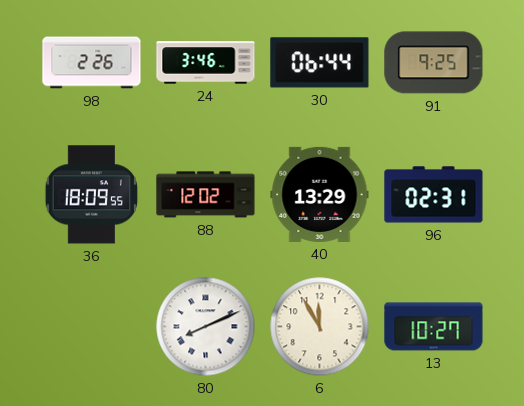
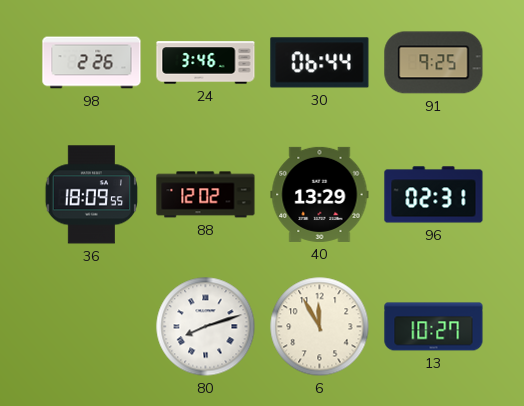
80: 8:11 -> 8:12
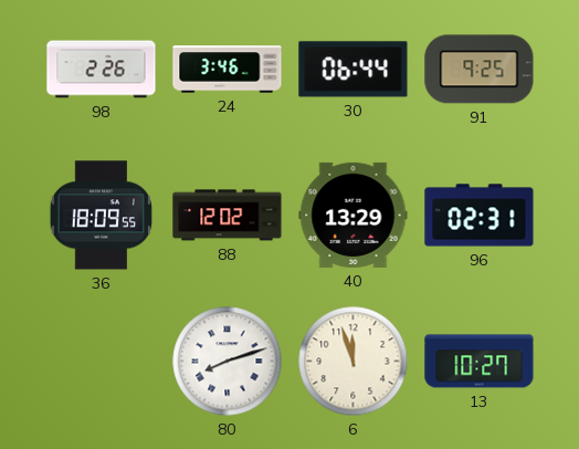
6: 11:55 -> 11:57
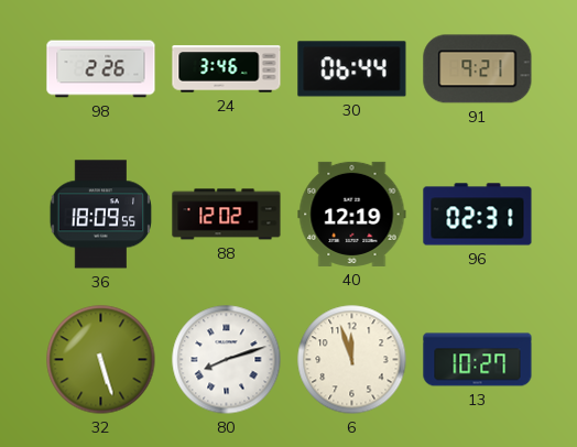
91: 9:25 -> 9:21
40: 13:29 -> 12:19
32: none -> 5:27
